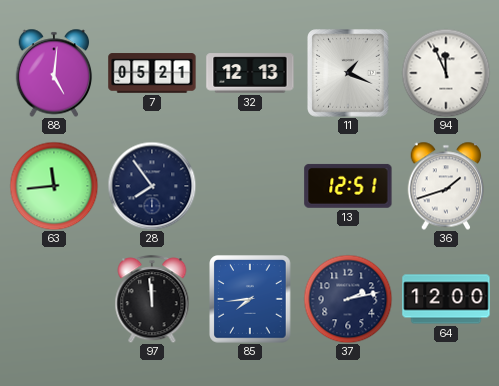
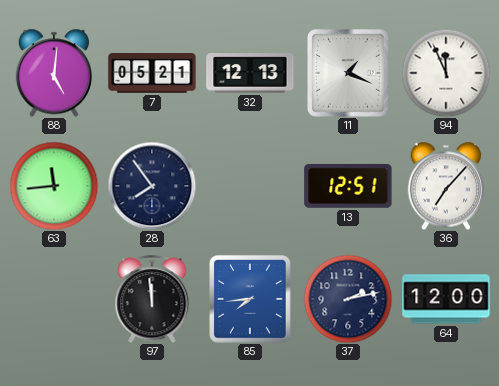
36: 1:42 -> 7:07
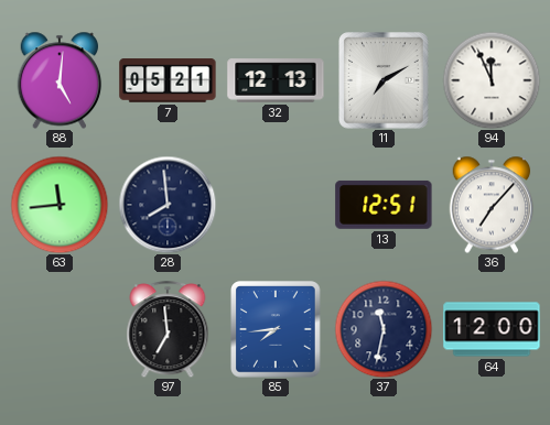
11: 1:19 -> 7:10
28: 7:54 -> 7:59
97: 11:59 -> 6:59
37: 2:13 -> 11:32
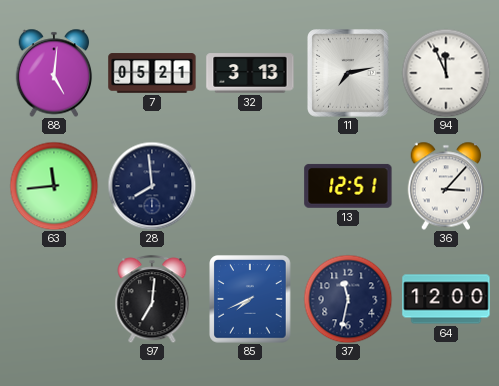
32: 12:13 -> 3:13
11: 7:10 -> 7:13
36: 7:07 -> 3:07
97: 6:59 -> 7:01
85: 7:44 -> 7:41
